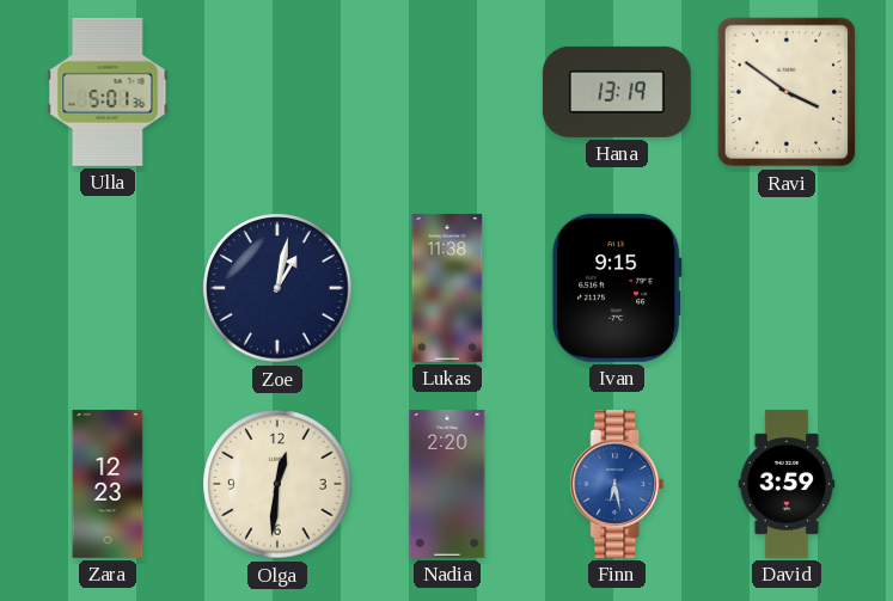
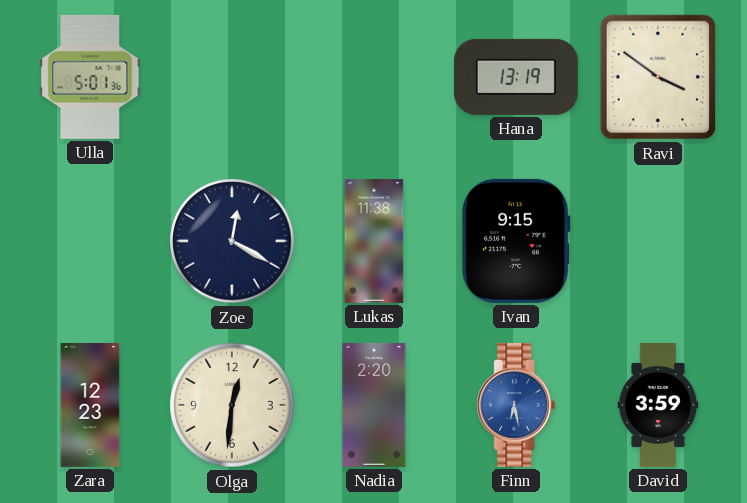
Zoe: 1:02 -> 12:20
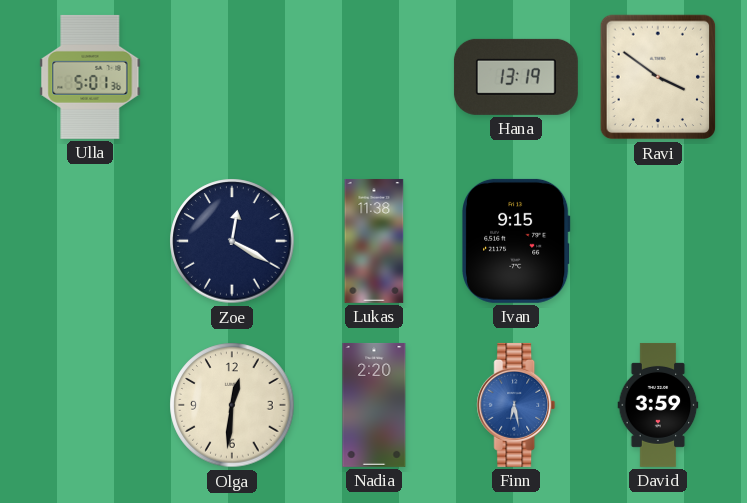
Zara: 12:23 -> none
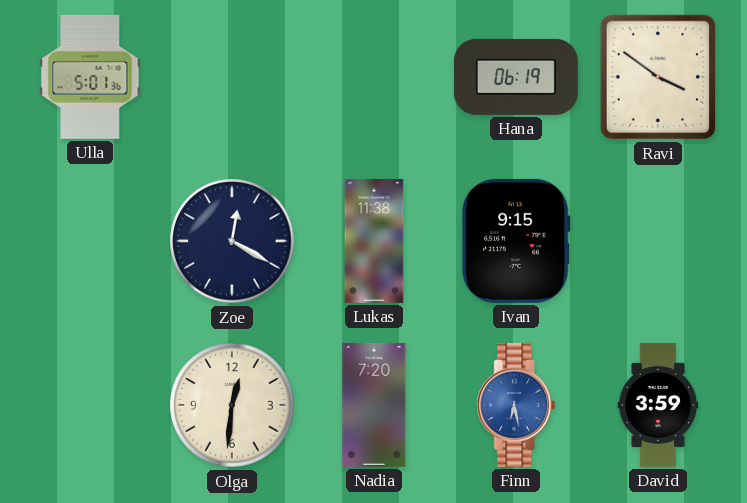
Hana: 13:19 -> 06:19
Nadia: 2:20 -> 7:20
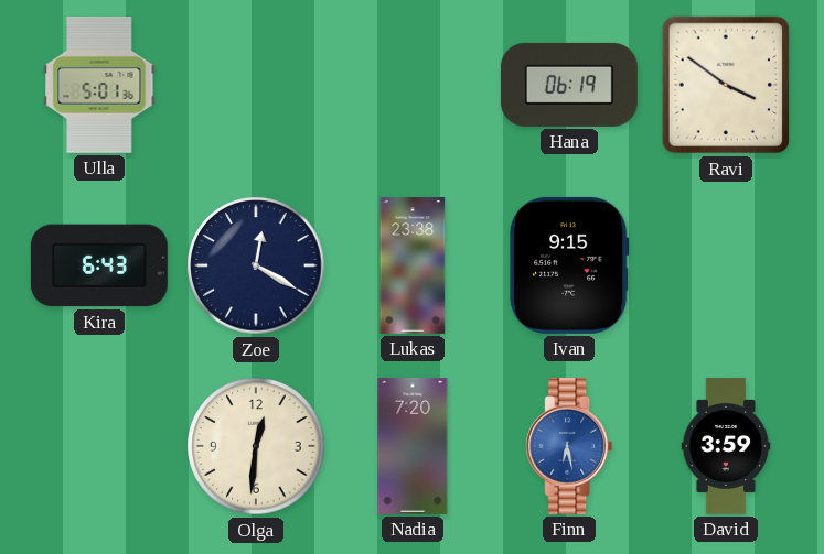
Kira: none -> 6:43
Lukas: 11:38 -> 23:38
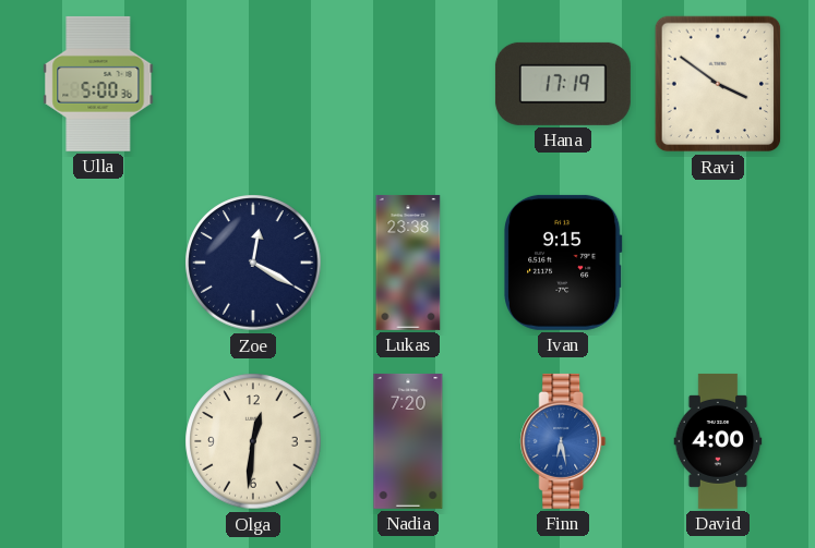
Ulla: 5:01 -> 5:00
Hana: 06:19 -> 17:19
Kira: 6:43 -> none
David: 3:59 -> 4:00
